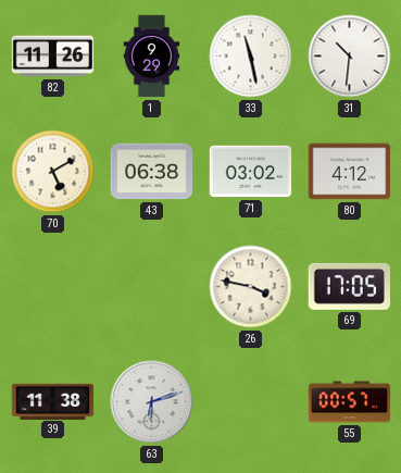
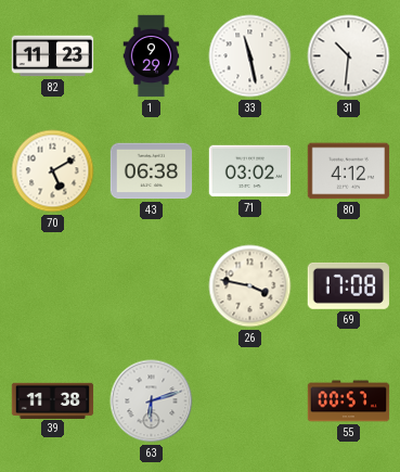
82: 11:26 -> 11:23
69: 17:05 -> 17:08
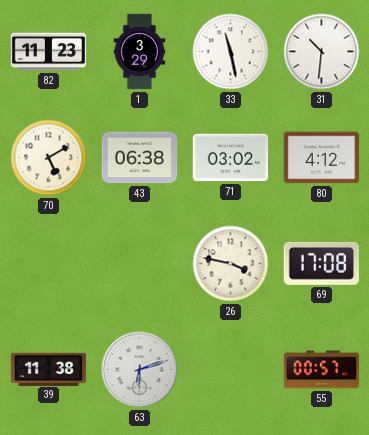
1: 9:29 -> 3:29
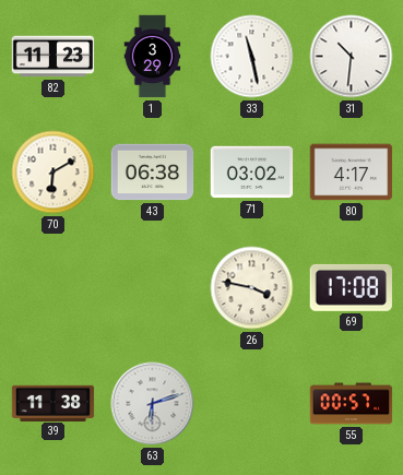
70: 5:10 -> 6:10
80: 4:12 -> 4:17
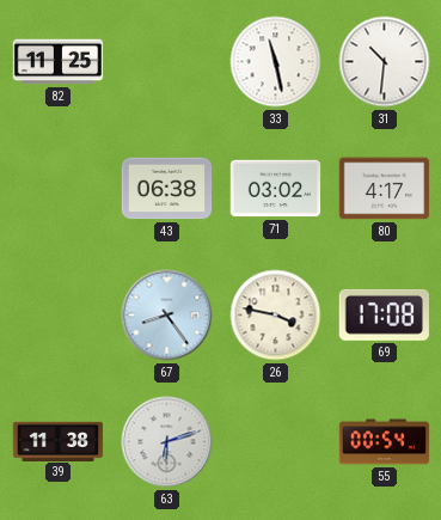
82: 11:23 -> 11:25
1: 3:29 -> none
70: 6:10 -> none
67: none -> 8:24
55: 00:57 -> 00:54
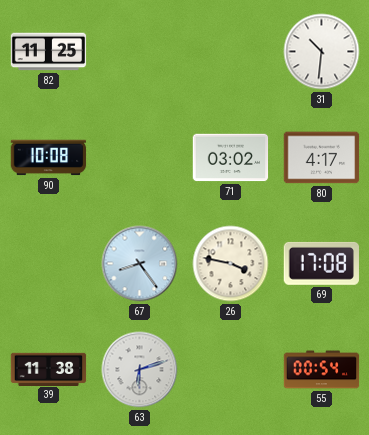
33: 11:28 -> none
90: none -> 10:08
43: 06:38 -> none
